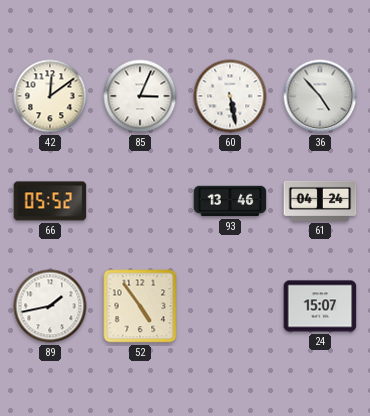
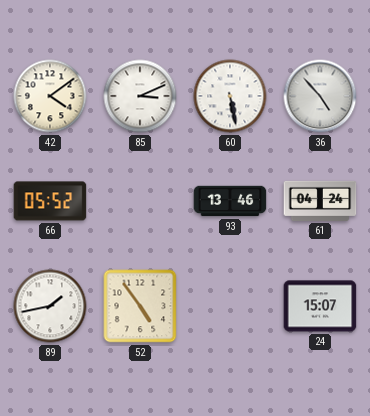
42: 12:09 -> 4:09
85: 3:04 -> 3:11
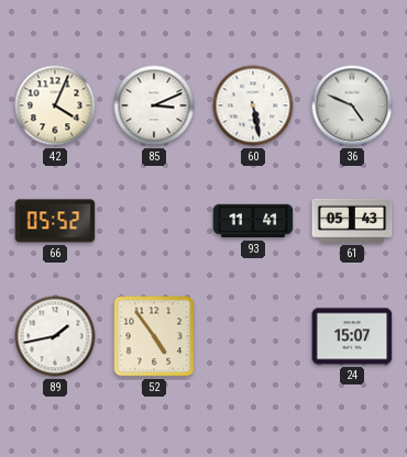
42: 4:09 -> 4:04
36: 4:53 -> 4:49
93: 13:46 -> 11:41
61: 04:24 -> 05:43
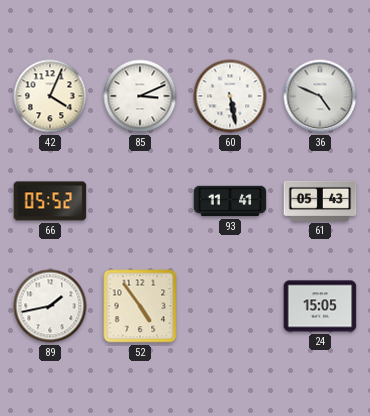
24: 15:07 -> 15:05
